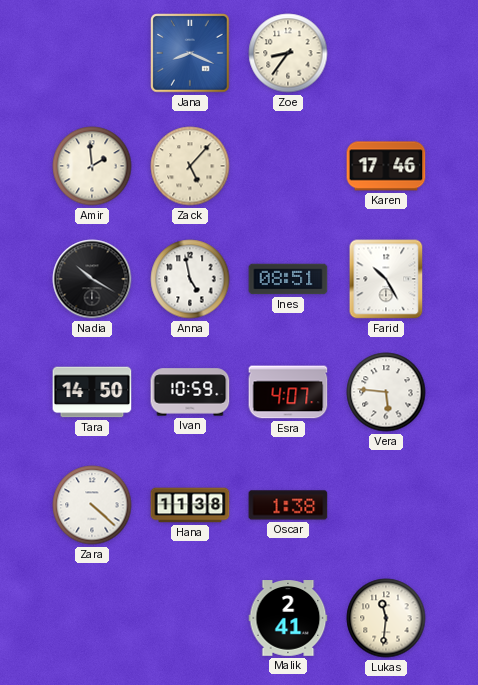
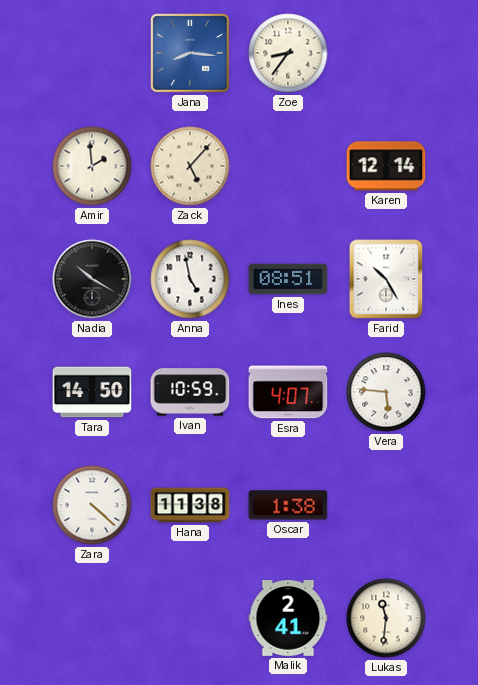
Jana: 8:19 -> 8:16
Karen: 17:46 -> 12:14
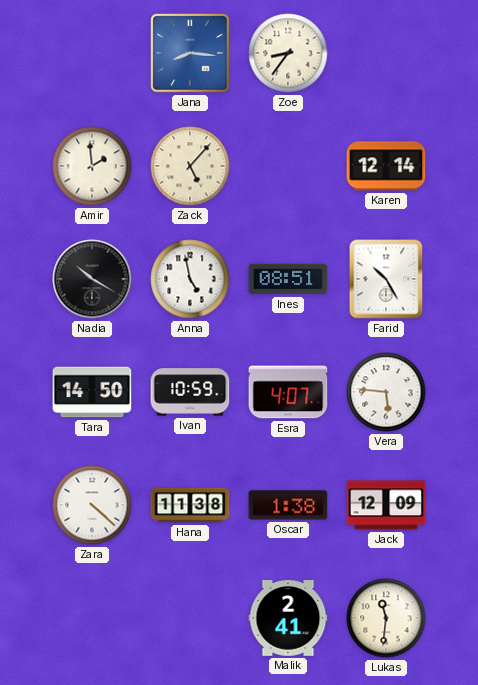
Jack: none -> 12:09
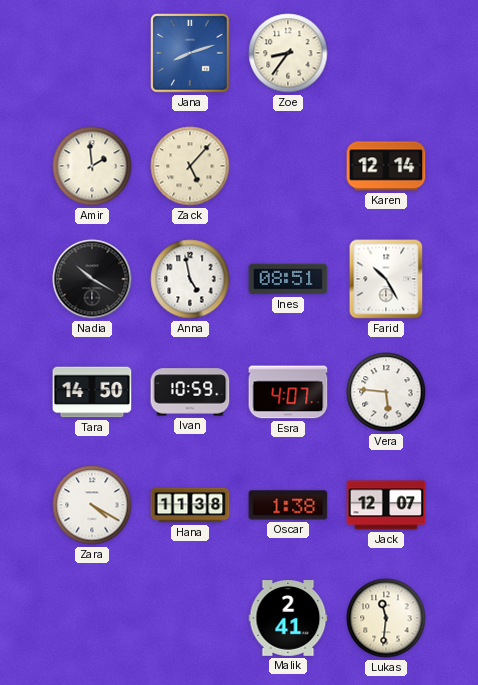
Jana: 8:16 -> 8:12
Zara: 4:22 -> 4:20
Jack: 12:09 -> 12:07
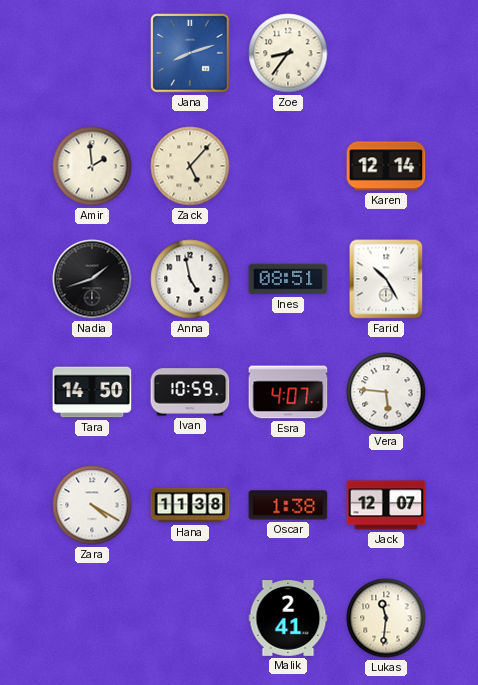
Nadia: 10:20 -> 1:42
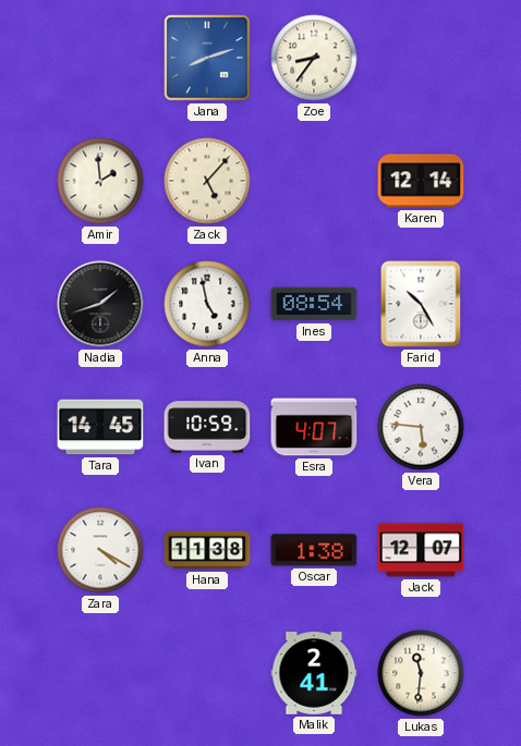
Ines: 08:51 -> 08:54
Tara: 14:50 -> 14:45
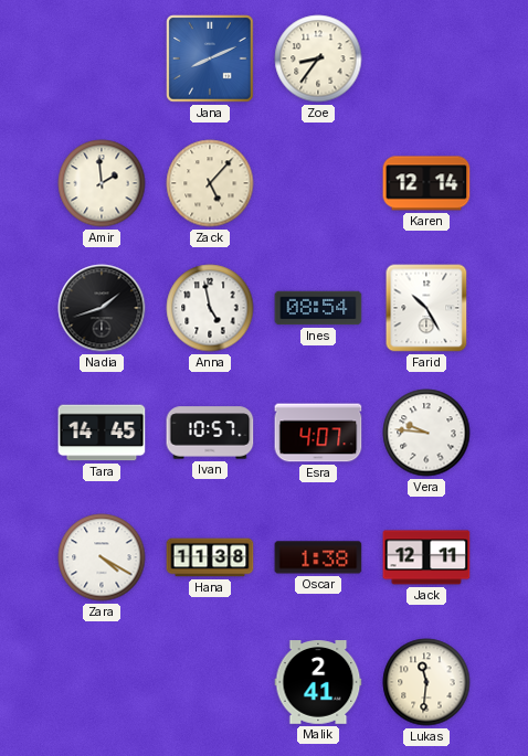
Jana: 8:12 -> 8:11
Ivan: 10:59 -> 10:57
Vera: 5:46 -> 9:46
Jack: 12:07 -> 12:11
